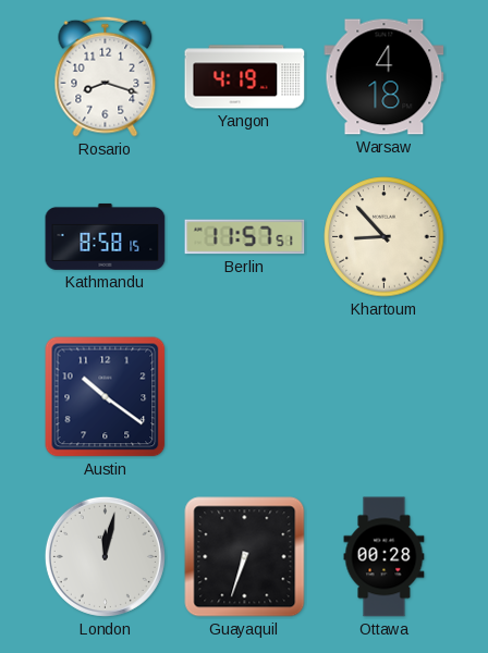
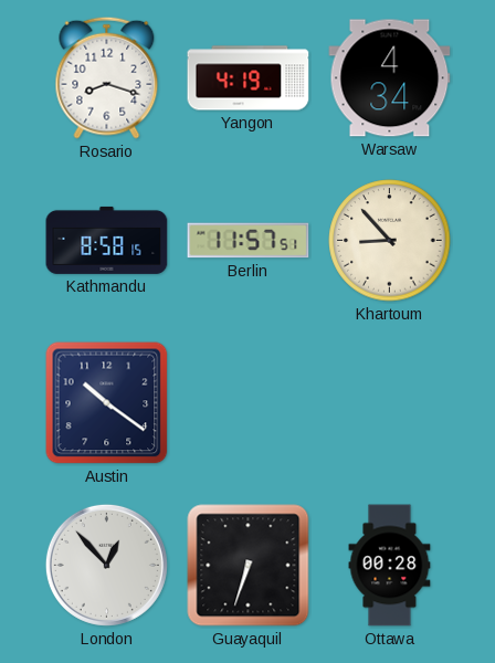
Warsaw: 4:18 -> 4:34
London: 12:02 -> 12:53
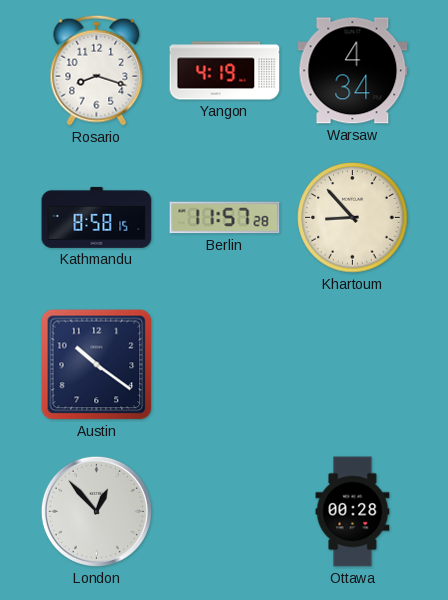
Berlin: 11:57:51 -> 11:57:28
Guayaquil: 6:33 -> none
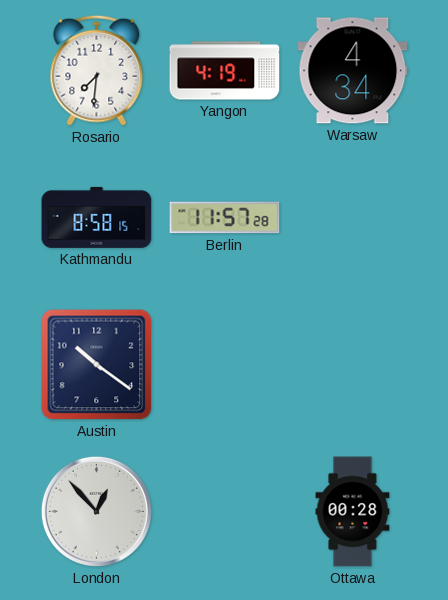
Rosario: 8:18 -> 7:31
Khartoum: 8:53 -> none
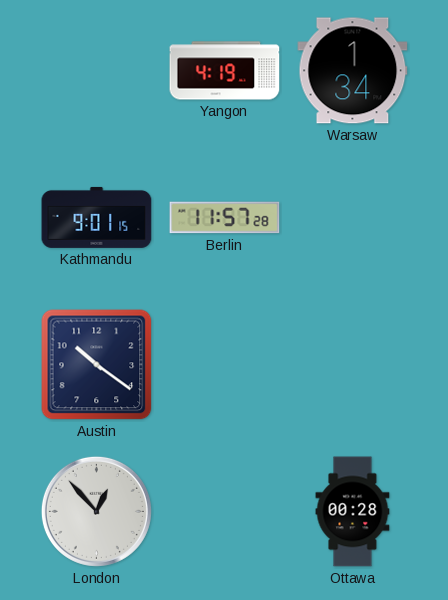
Rosario: 7:31 -> none
Warsaw: 4:34 -> 1:34
Kathmandu: 8:58 -> 9:01
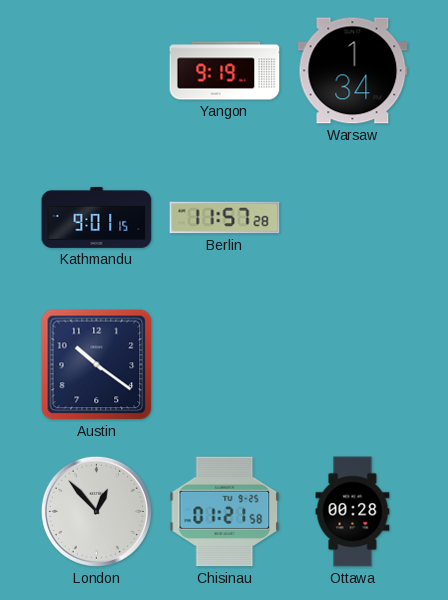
Yangon: 4:19 -> 9:19
Chisinau: none -> 01:21
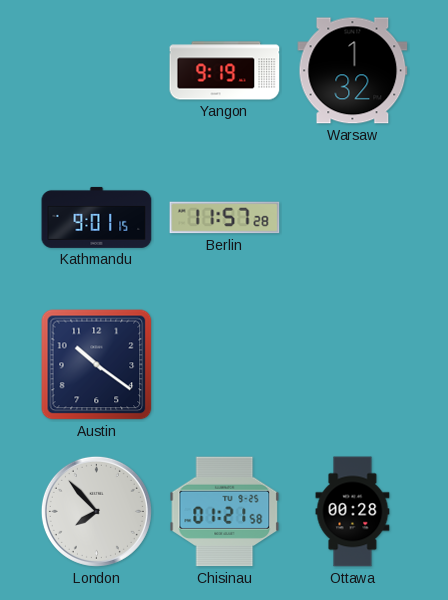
Warsaw: 1:34 -> 1:32
London: 12:53 -> 7:53
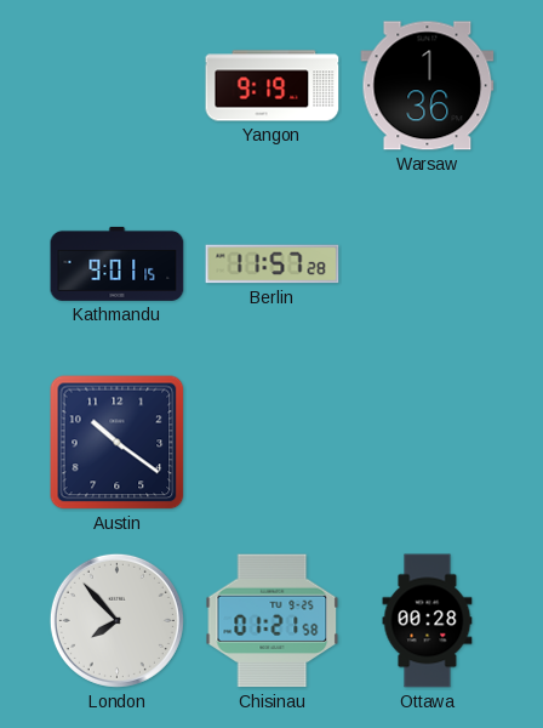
Warsaw: 1:32 -> 1:36
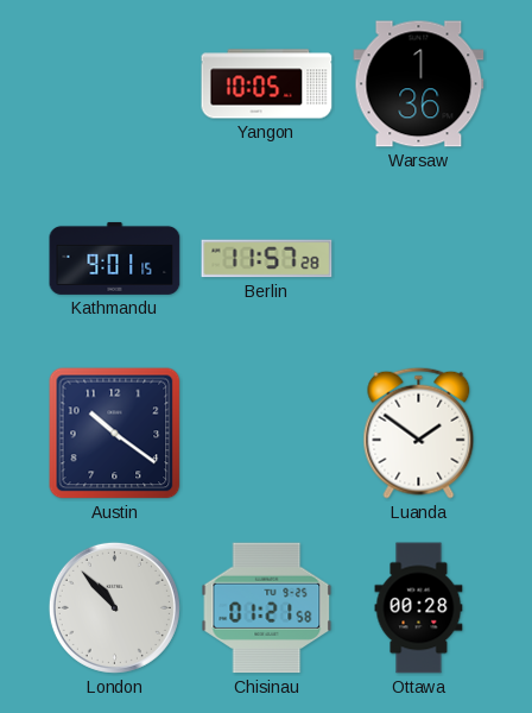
Yangon: 9:19 -> 10:05
Luanda: none -> 1:51
London: 7:53 -> 10:53
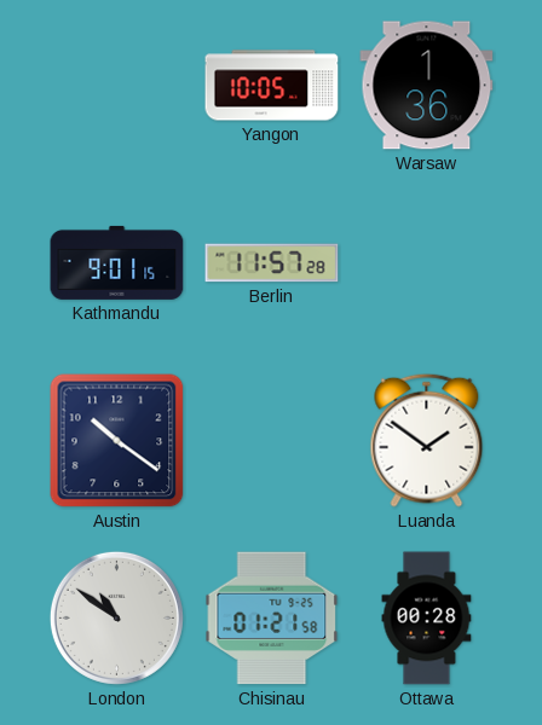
London: 10:53 -> 10:51
